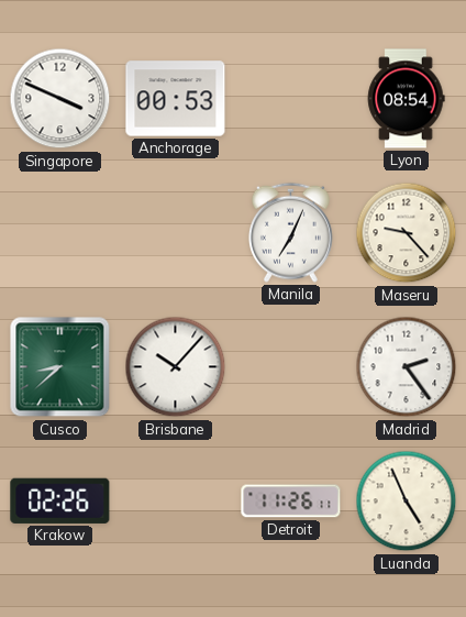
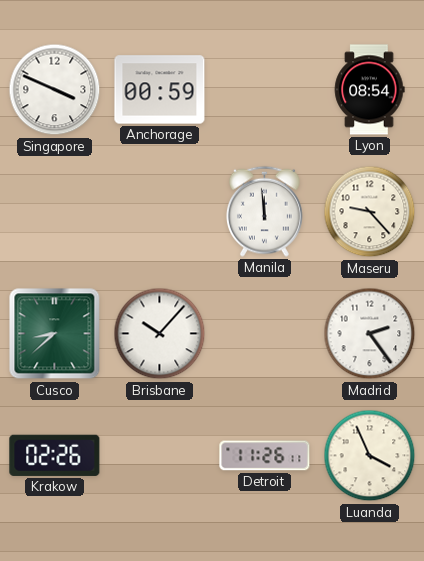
Anchorage: 00:53 -> 00:59
Manila: 7:04 -> 11:59
Luanda: 4:56 -> 3:56
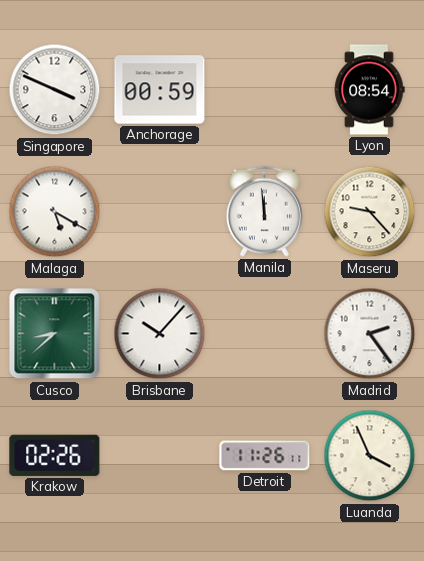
Malaga: none -> 5:20
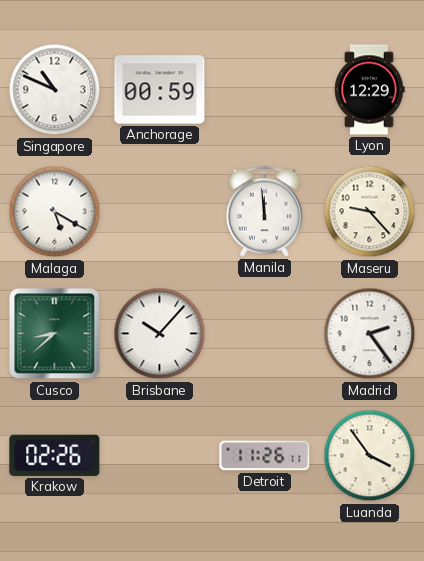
Singapore: 3:49 -> 10:49
Lyon: 08:54 -> 12:29
Luanda: 3:56 -> 3:54
